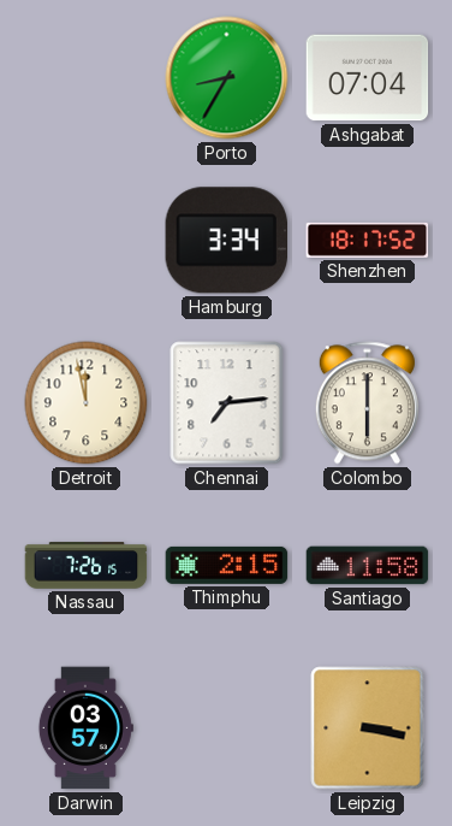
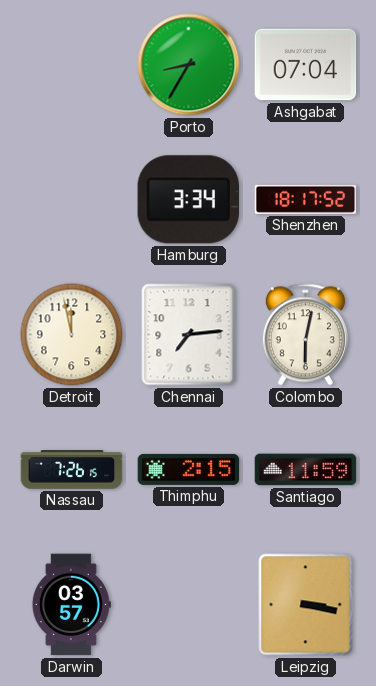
Colombo: 6:00 -> 6:02
Santiago: 11:58 -> 11:59
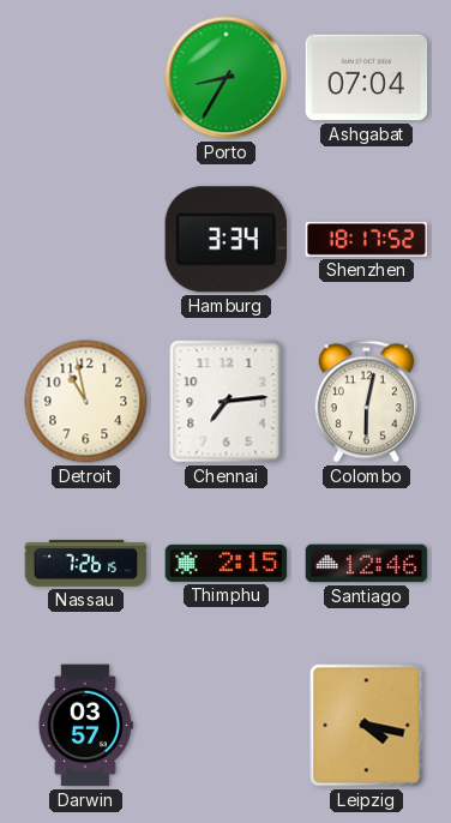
Detroit: 11:58 -> 10:58
Santiago: 11:59 -> 12:46
Leipzig: 3:17 -> 4:17
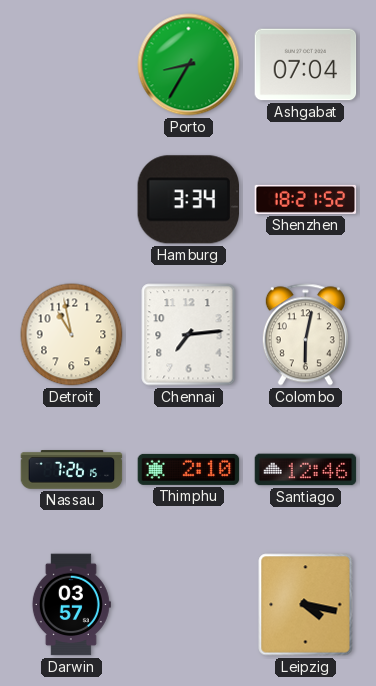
Shenzhen: 18:17 -> 18:21
Thimphu: 2:15 -> 2:10
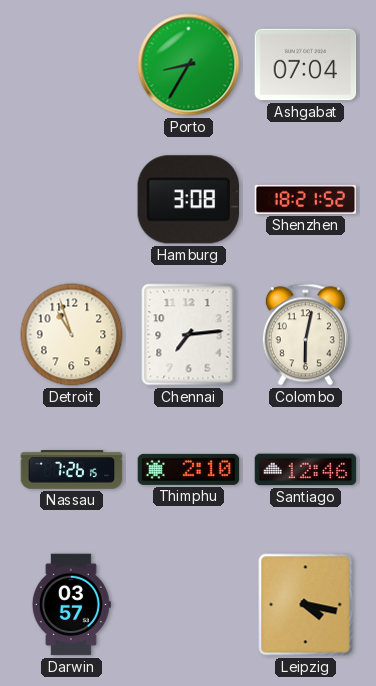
Hamburg: 3:34 -> 3:08
Detroit: 10:58 -> 10:57
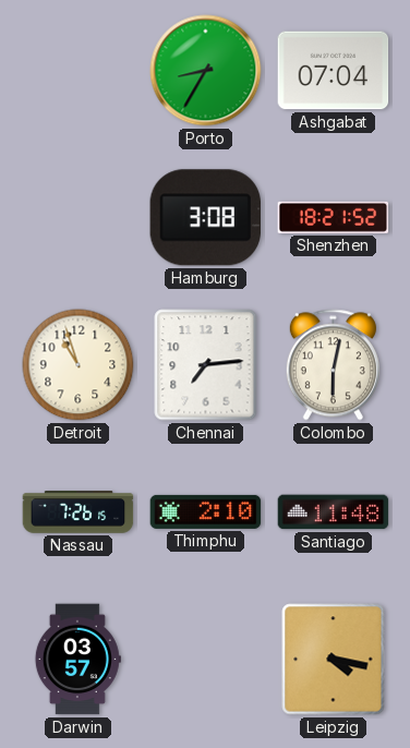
Santiago: 12:46 -> 11:48
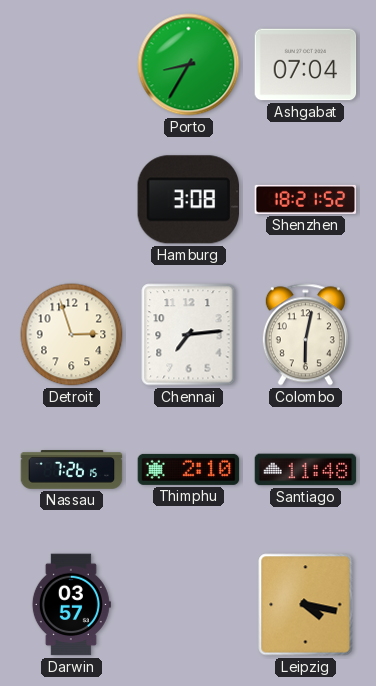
Detroit: 10:57 -> 2:57
